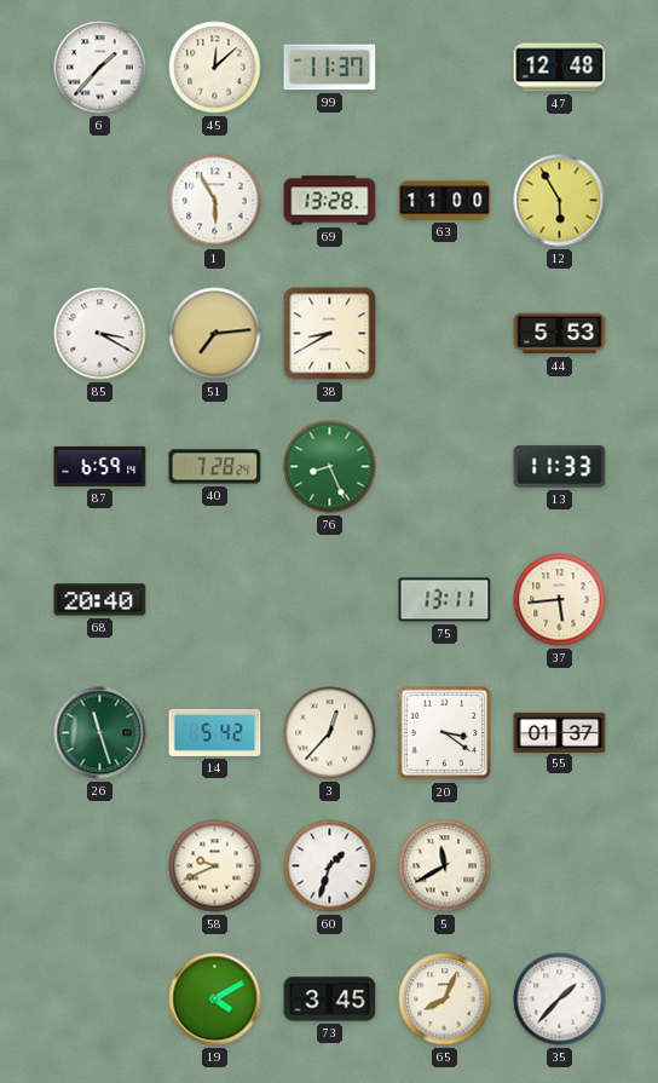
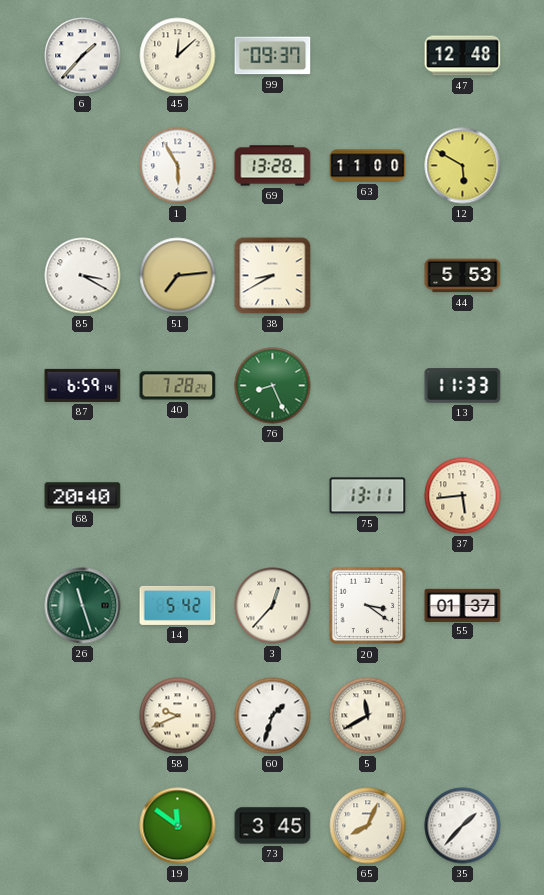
99: 11:37 -> 09:37
12: 5:55 -> 5:50
19: 4:10 -> 11:51
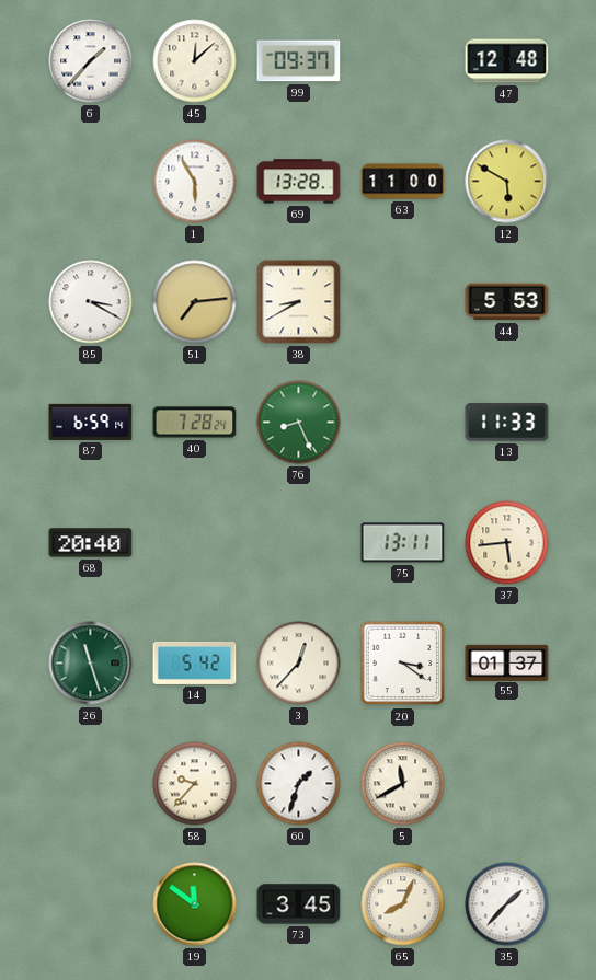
58: 9:41 -> 9:37
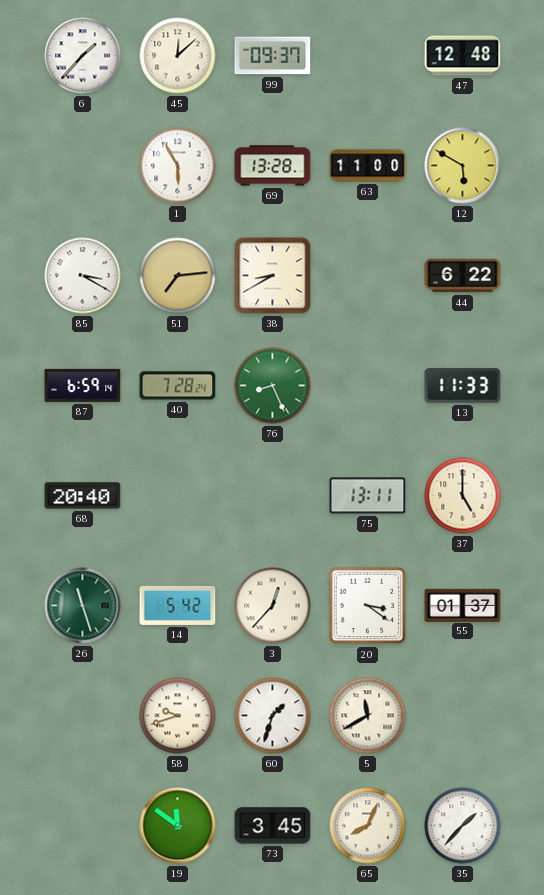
44: 5:53 -> 6:22
37: 5:44 -> 5:00
58: 9:37 -> 9:42
